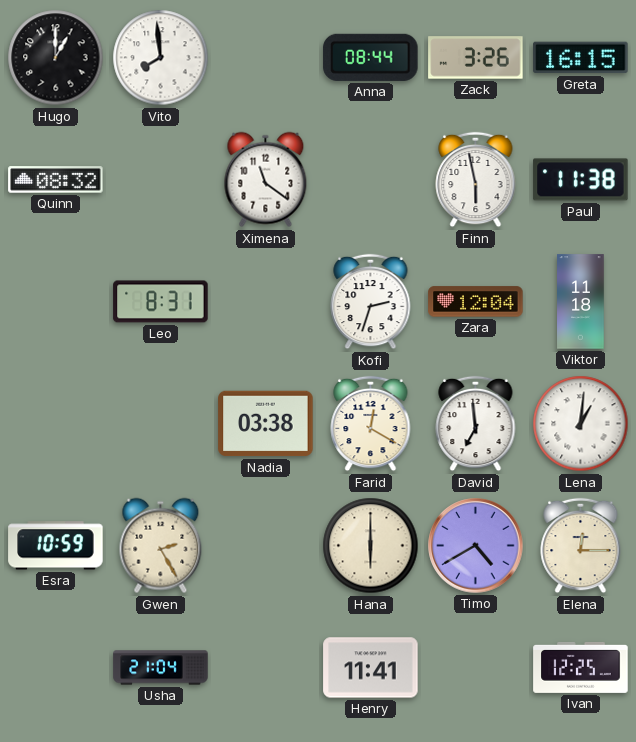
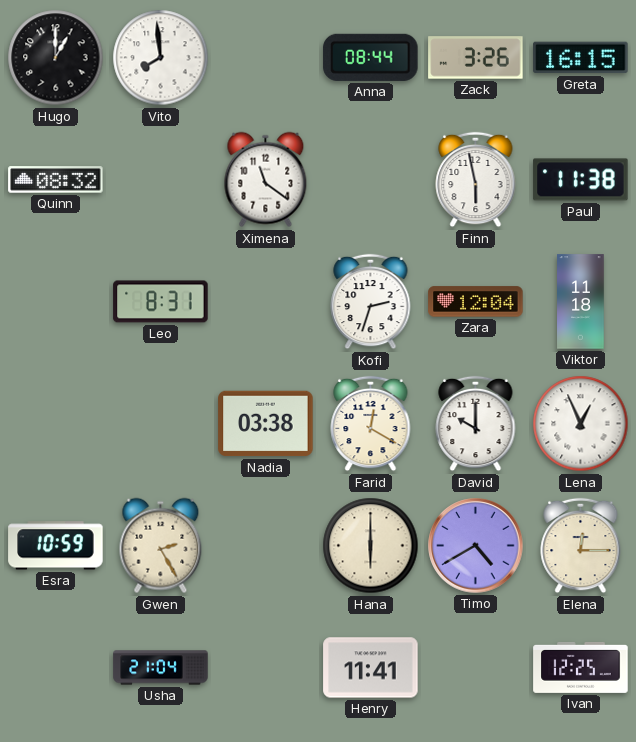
David: 6:59 -> 10:00
Lena: 1:01 -> 12:56
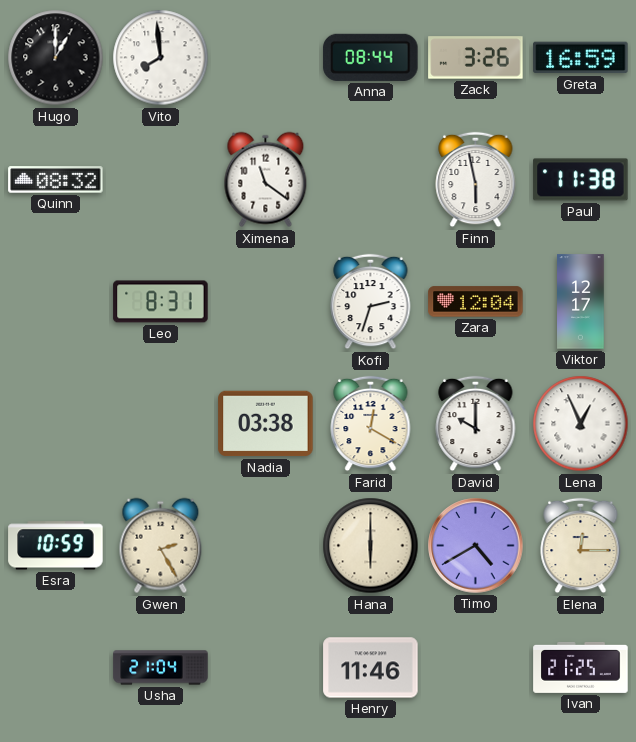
Greta: 16:15 -> 16:59
Viktor: 11:18 -> 12:17
Henry: 11:41 -> 11:46
Ivan: 12:25 -> 21:25
